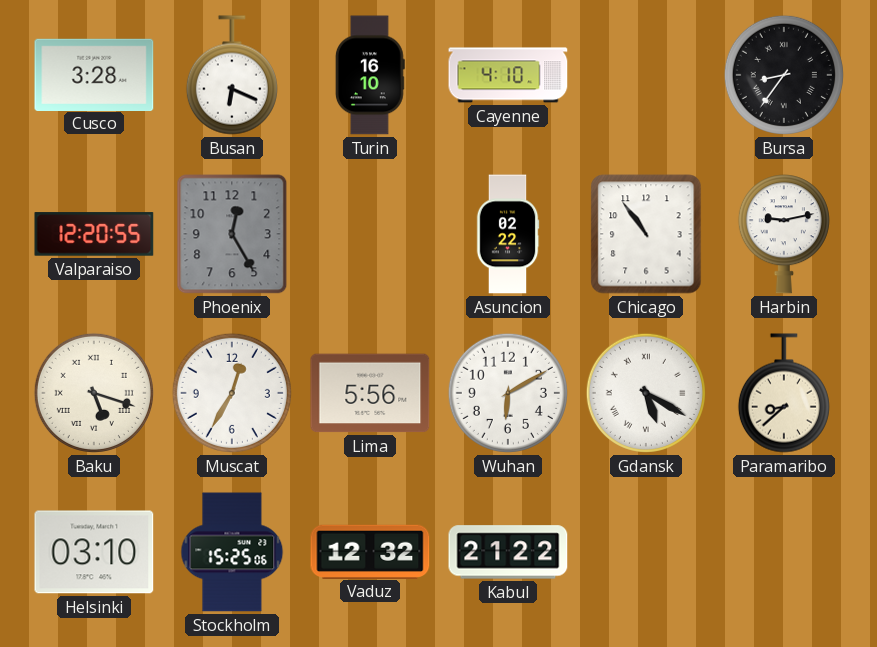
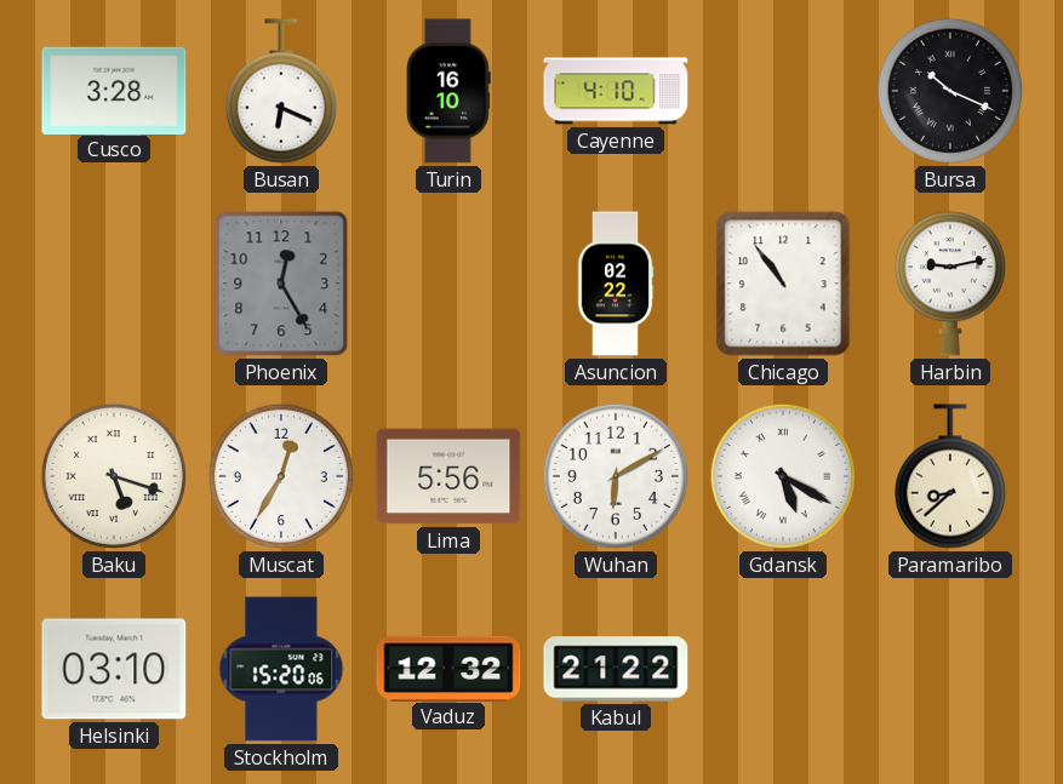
Bursa: 8:36 -> 10:19
Valparaiso: 12:20 -> none
Stockholm: 15:25 -> 15:20
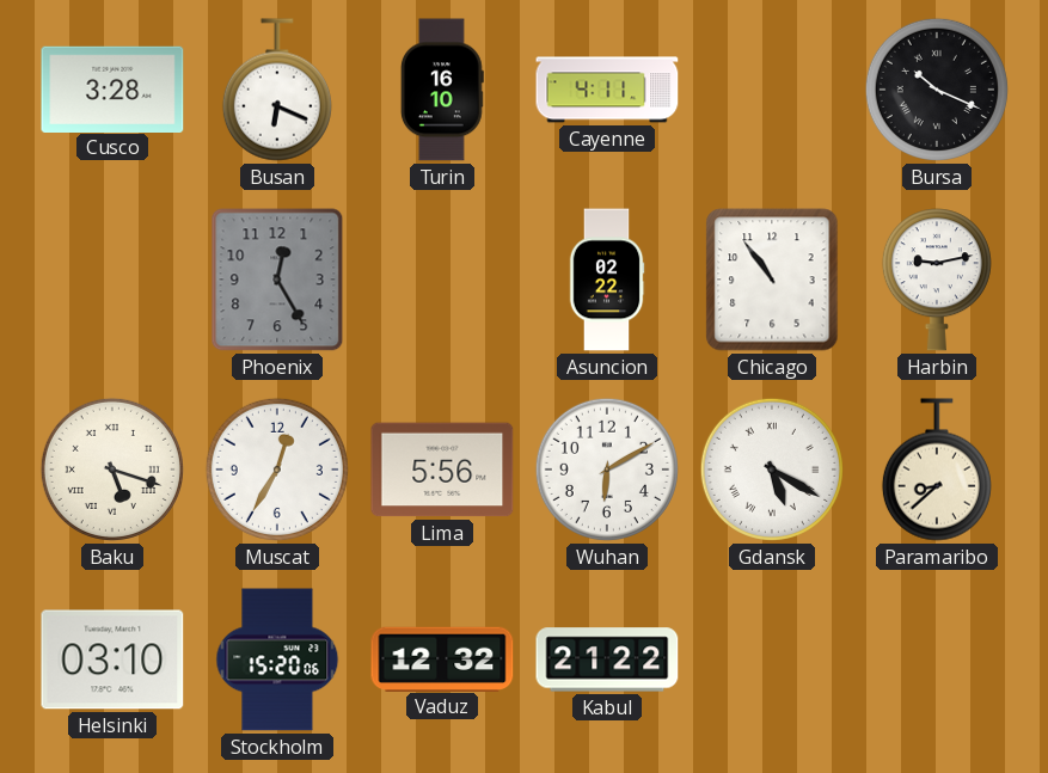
Cayenne: 4:10 -> 4:11
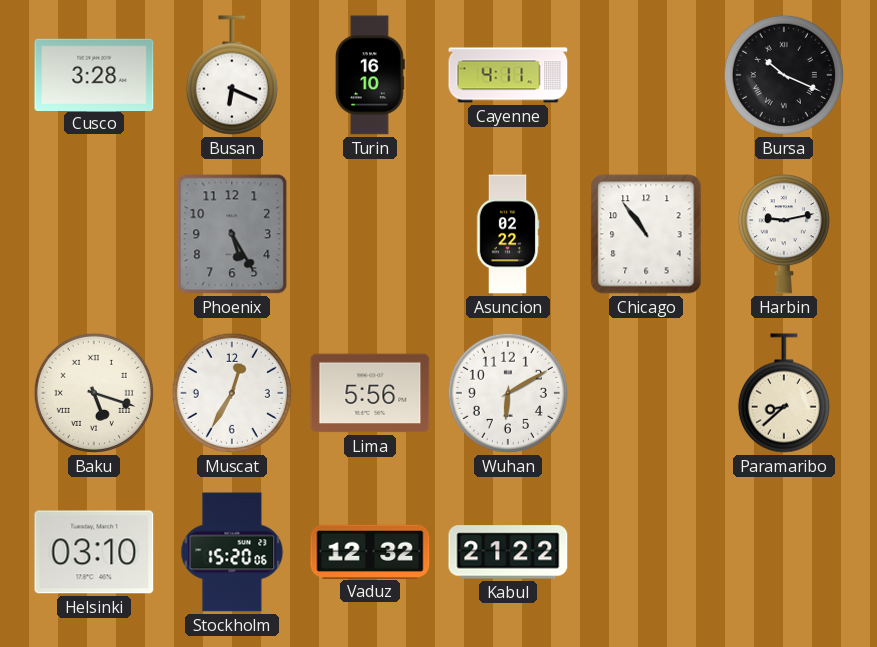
Phoenix: 12:25 -> 5:25
Gdansk: 5:20 -> none
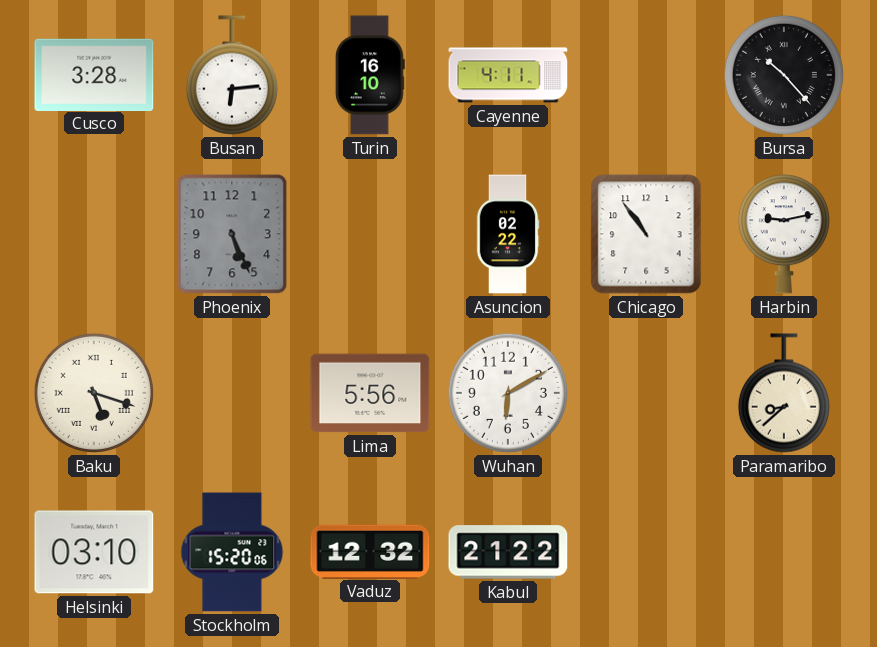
Busan: 6:19 -> 6:14
Bursa: 10:19 -> 10:23
Phoenix: 5:25 -> 5:26
Muscat: 12:35 -> none
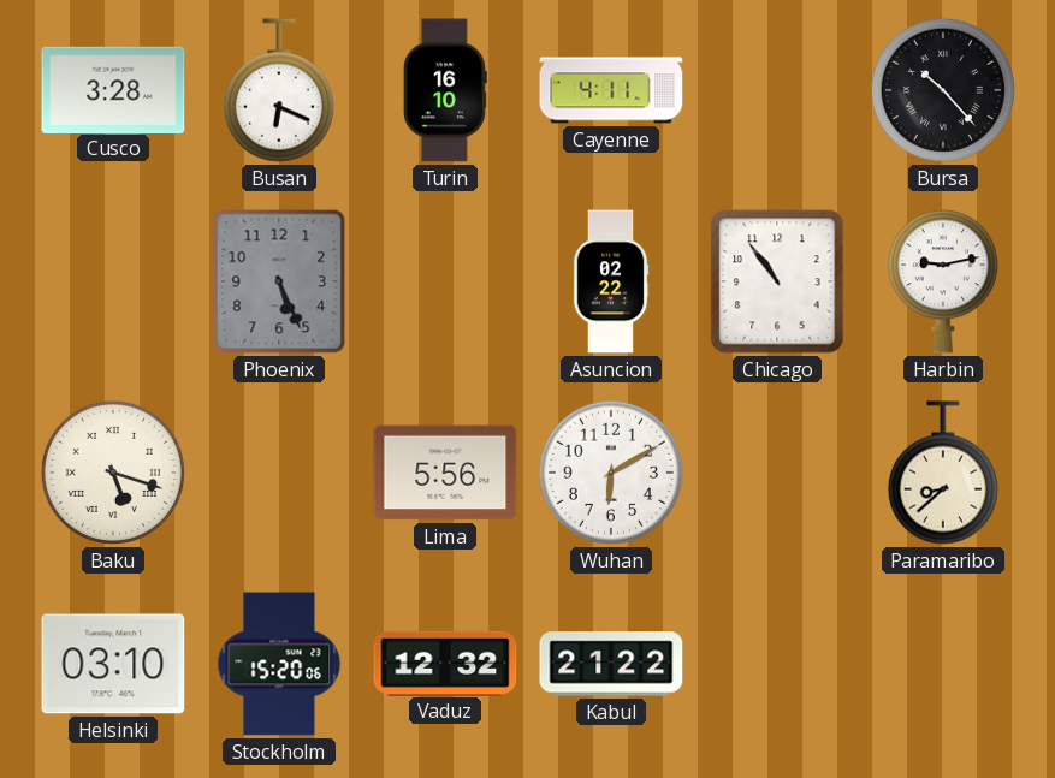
Busan: 6:14 -> 6:19
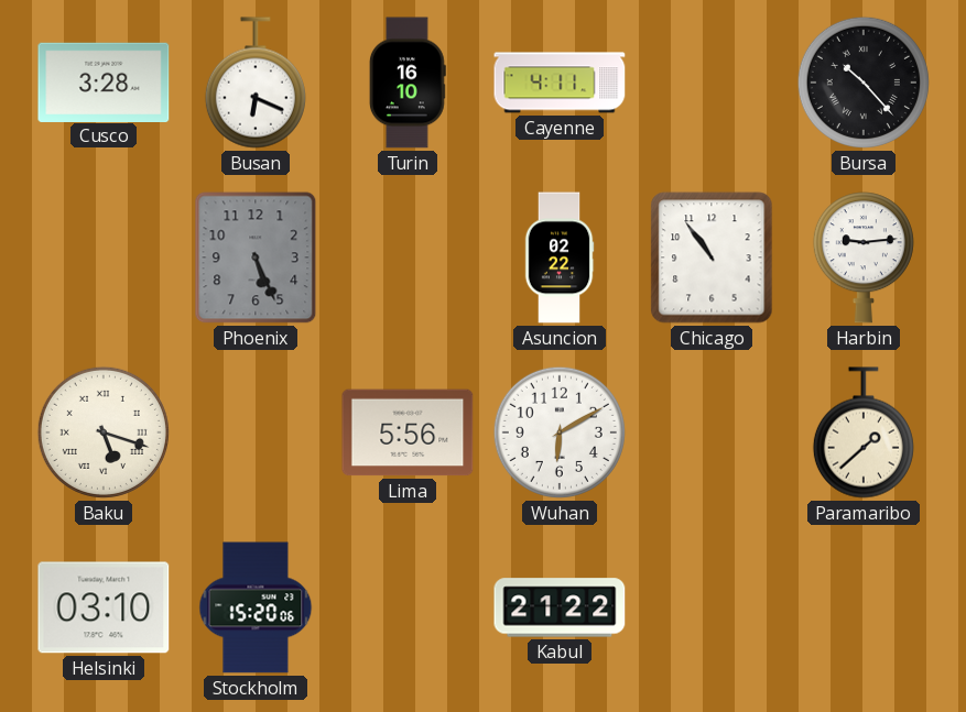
Harbin: 9:13 -> 9:14
Paramaribo: 8:38 -> 1:38
Vaduz: 12:32 -> none
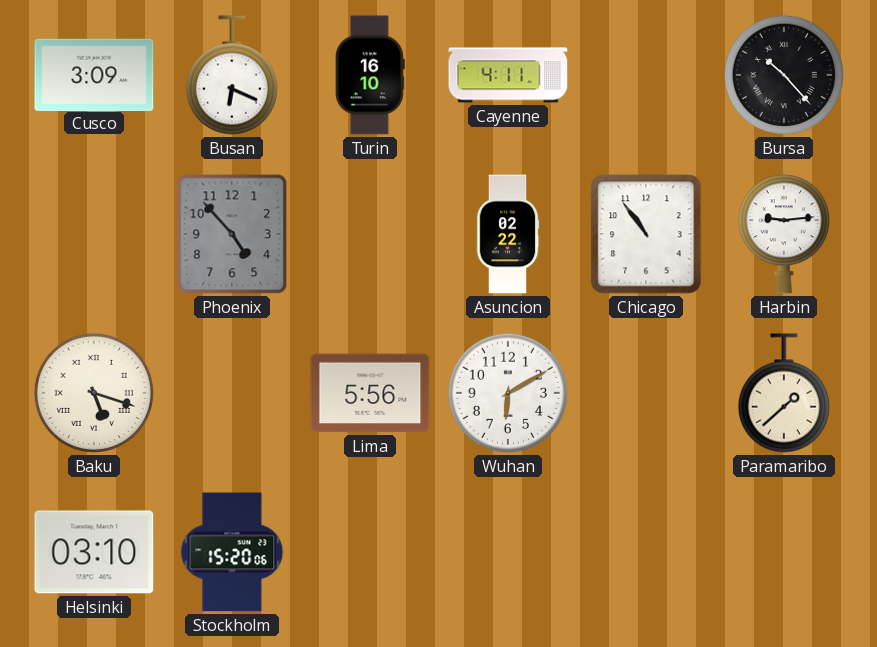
Cusco: 3:28 -> 3:09
Phoenix: 5:26 -> 4:53
Kabul: 21:22 -> none
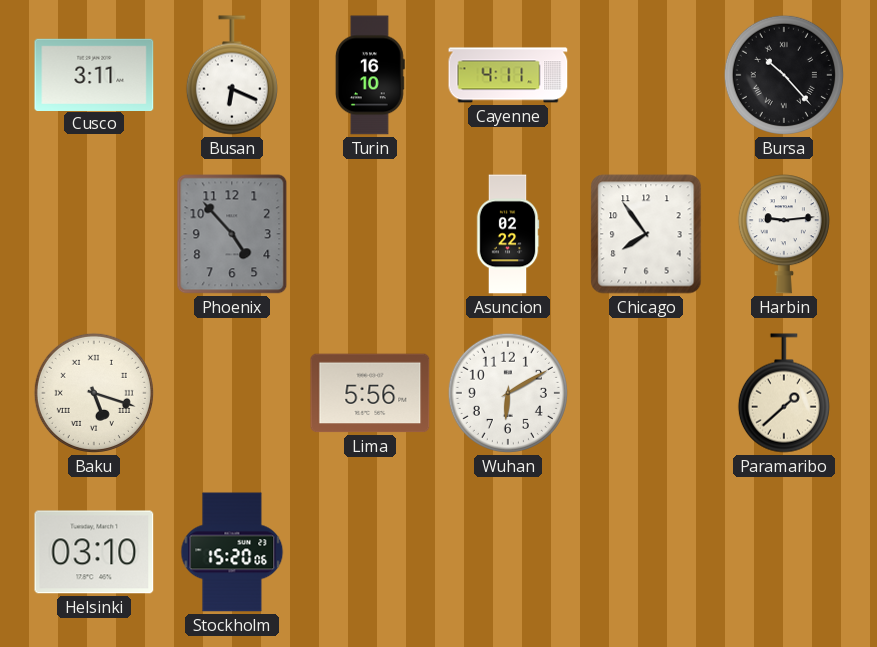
Cusco: 3:09 -> 3:11
Chicago: 10:54 -> 7:54
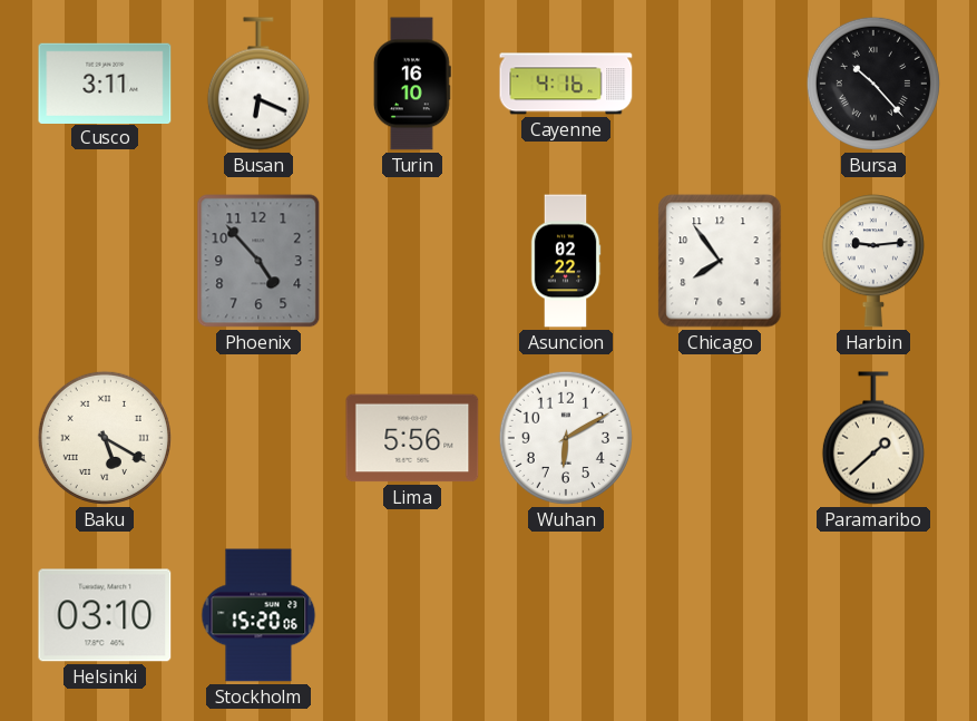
Cayenne: 4:11 -> 4:16
Baku: 5:18 -> 5:20
